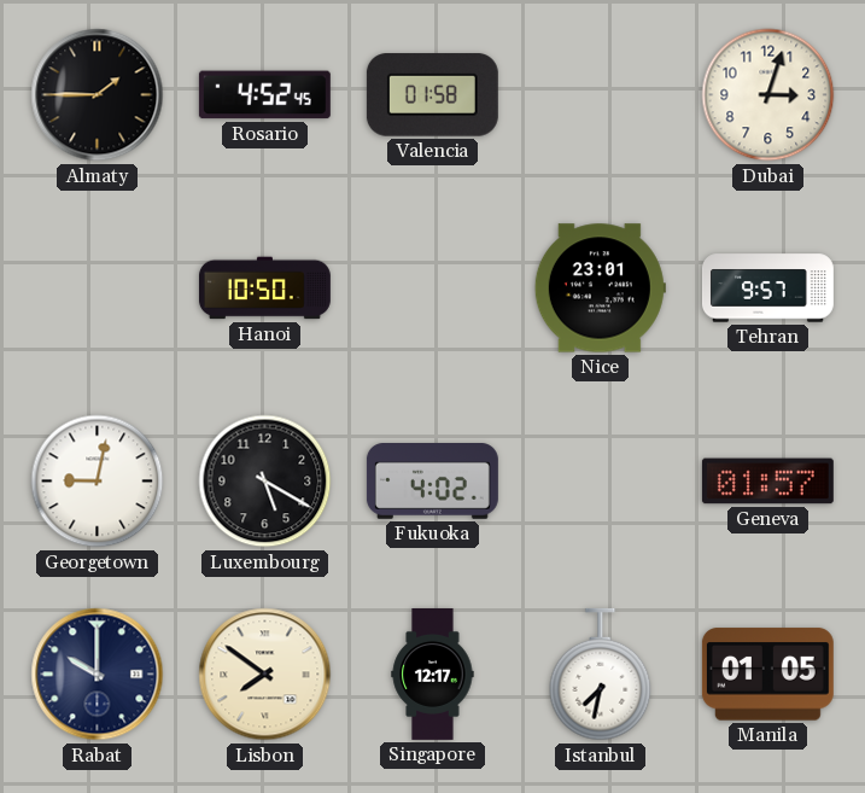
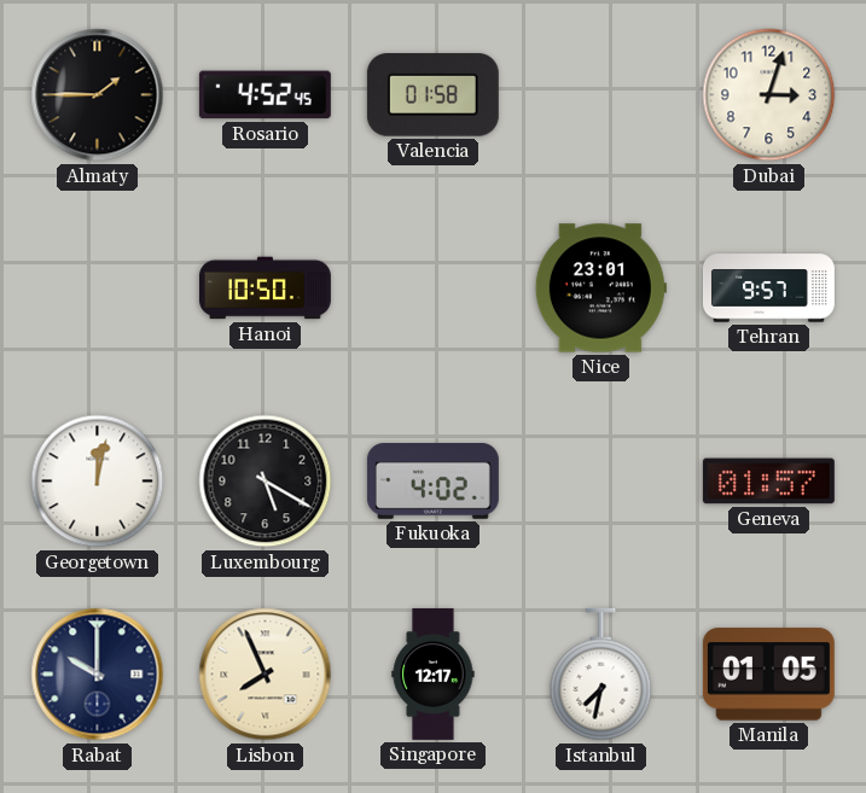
Georgetown: 9:02 -> 12:02
Lisbon: 7:51 -> 7:56
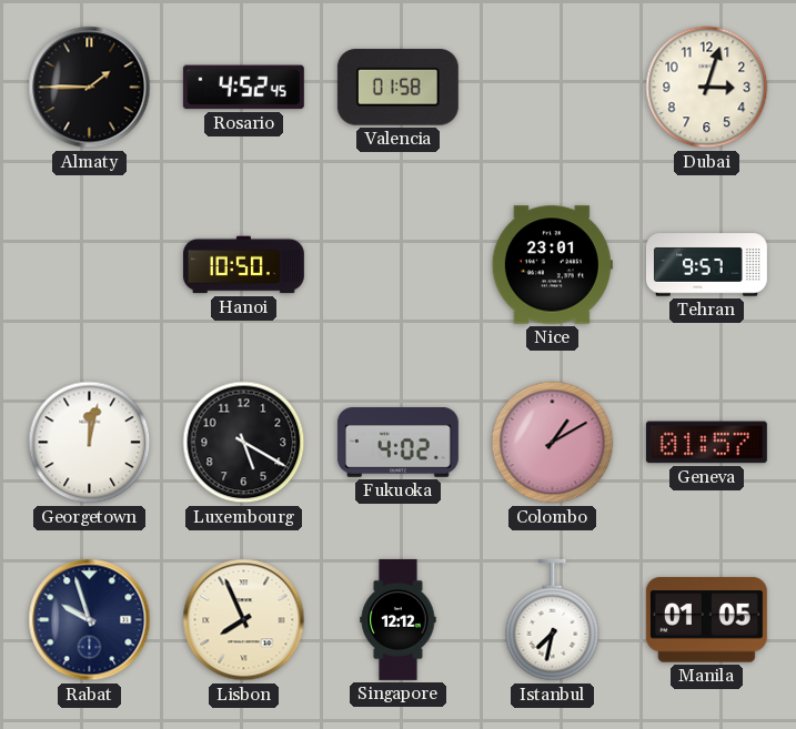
Colombo: none -> 1:10
Rabat: 10:00 -> 9:57
Singapore: 12:17 -> 12:12
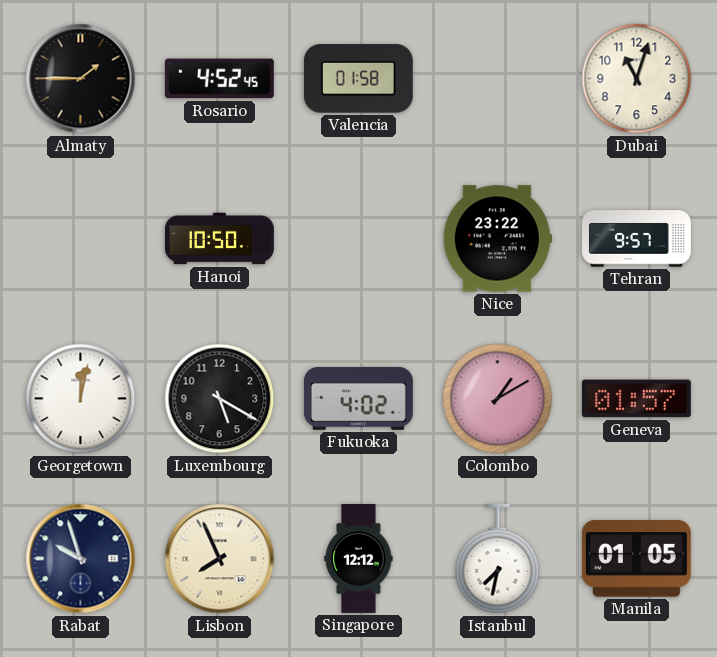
Dubai: 3:03 -> 11:03
Nice: 23:01 -> 23:22
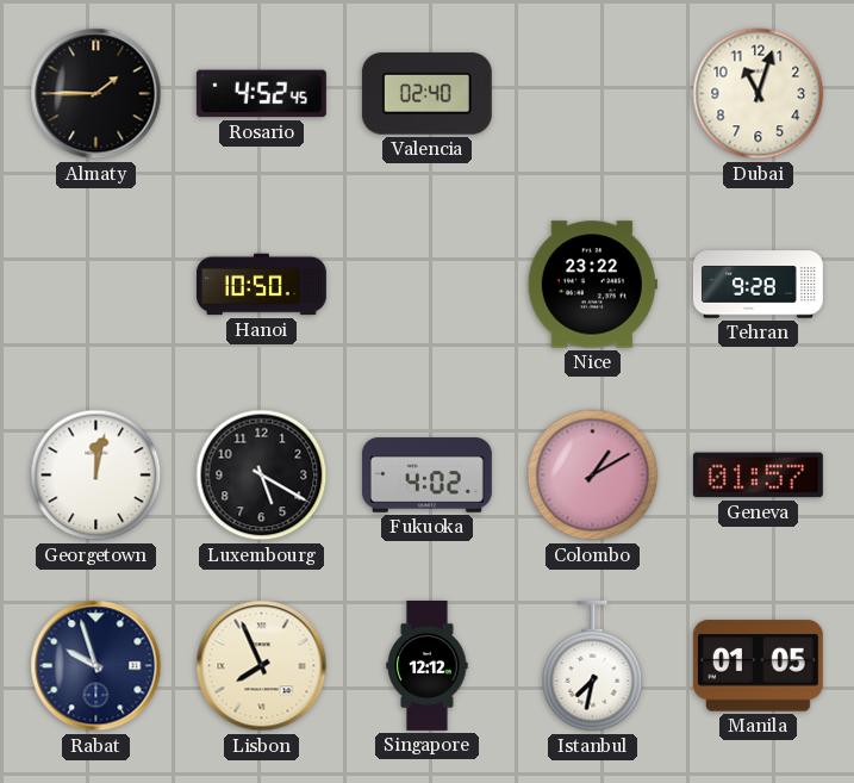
Valencia: 01:58 -> 02:40
Tehran: 9:57 -> 9:28
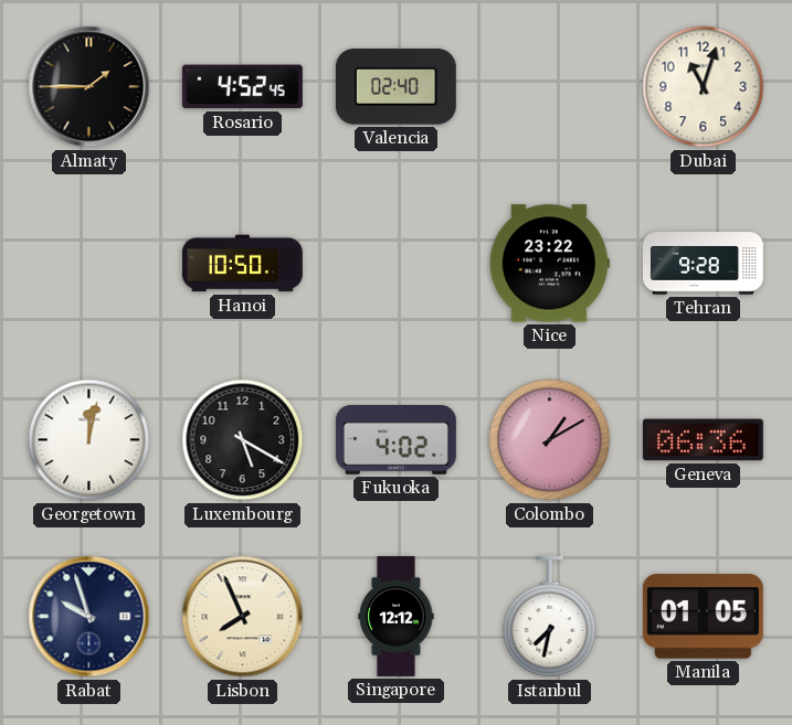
Geneva: 01:57 -> 06:36
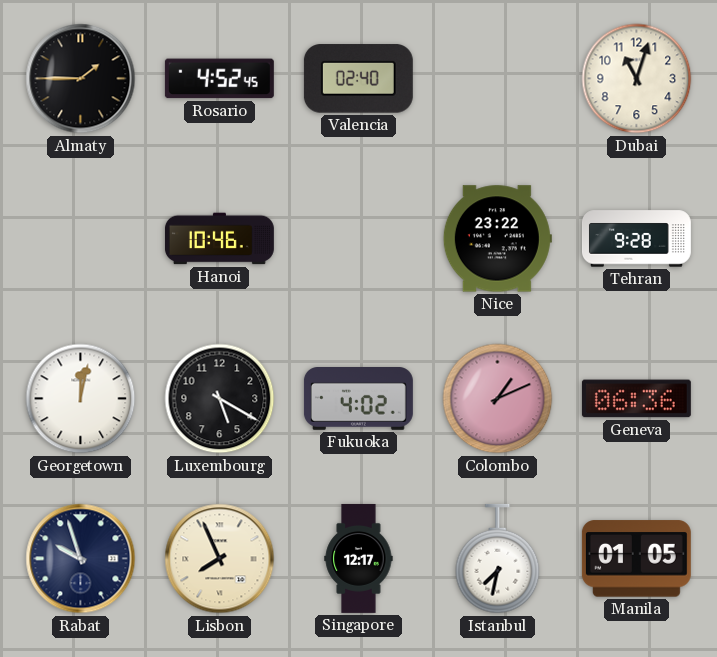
Hanoi: 10:50 -> 10:46
Colombo: 1:10 -> 1:11
Singapore: 12:12 -> 12:17
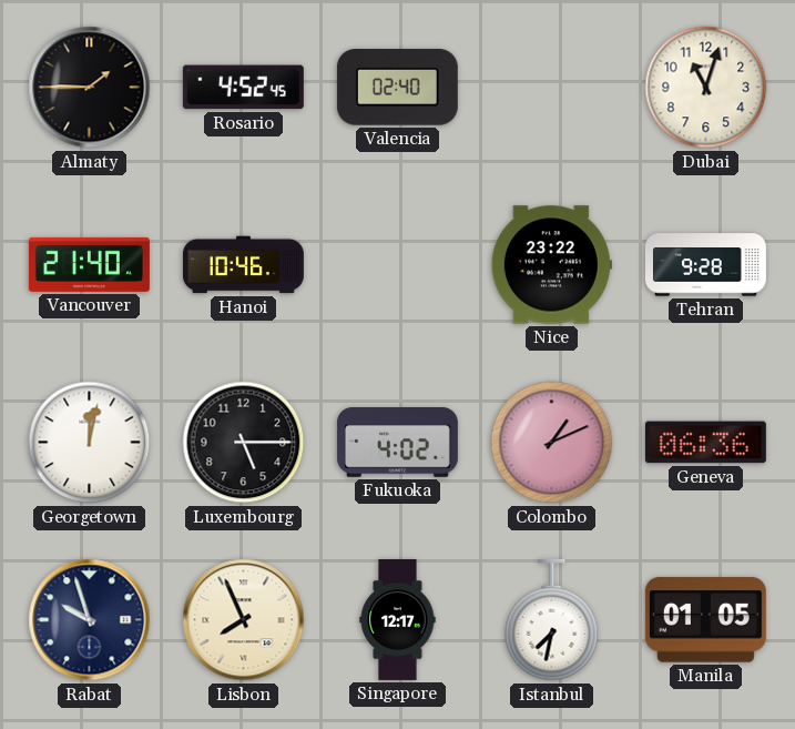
Vancouver: none -> 21:40
Luxembourg: 5:20 -> 5:15
